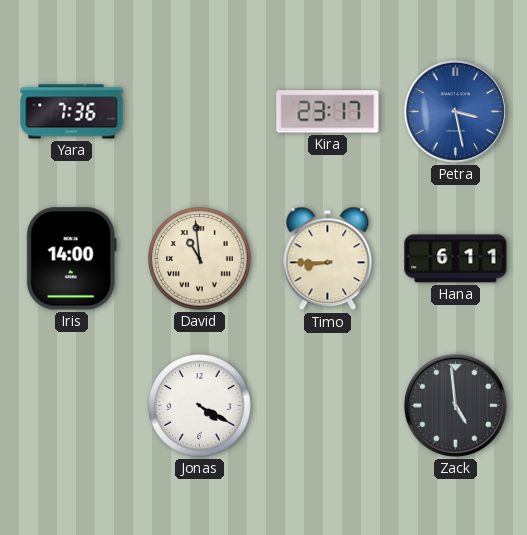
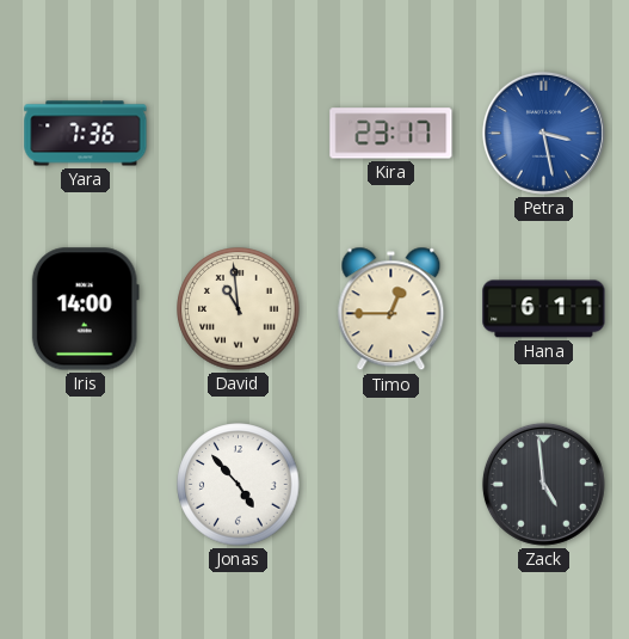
Timo: 8:45 -> 12:45
Jonas: 4:20 -> 4:53
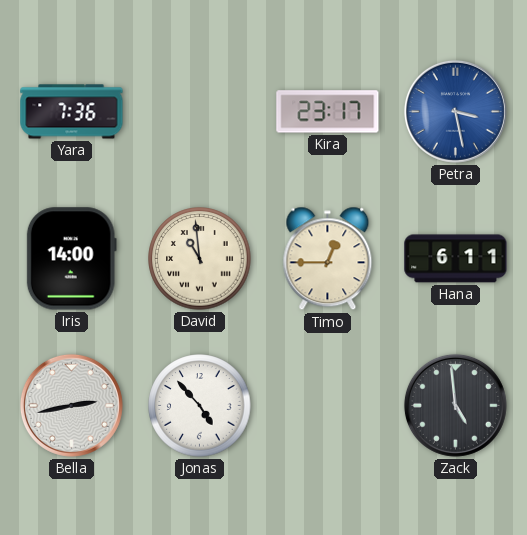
Bella: none -> 2:43
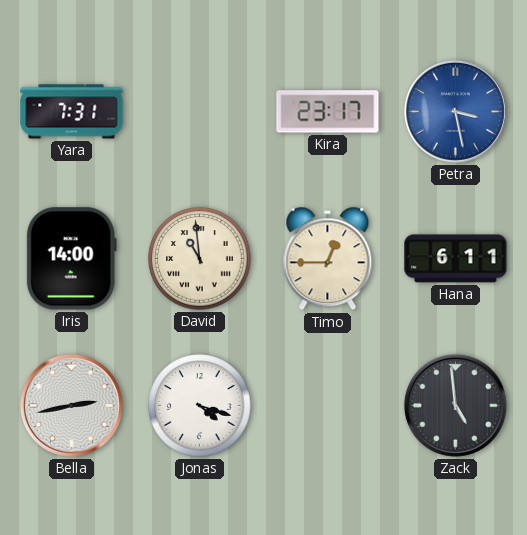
Yara: 7:36 -> 7:31
Jonas: 4:53 -> 4:18
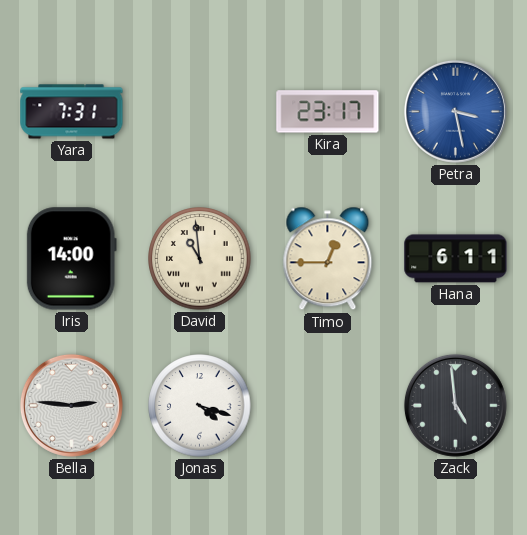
Bella: 2:43 -> 2:46
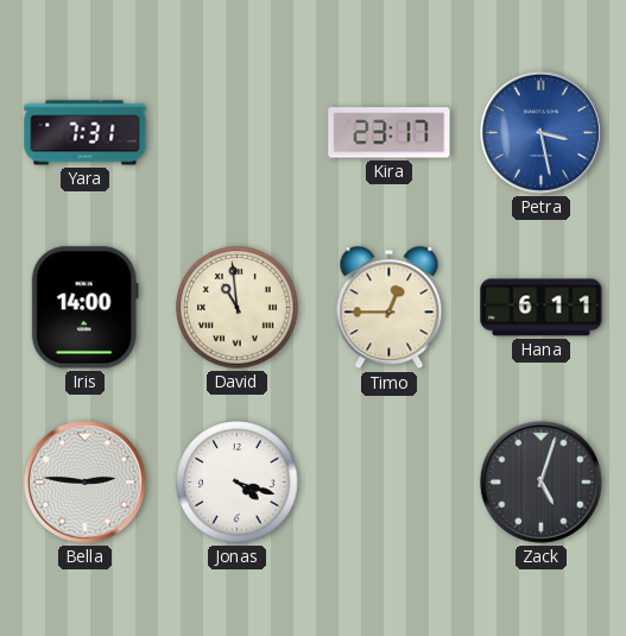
Zack: 4:59 -> 5:03
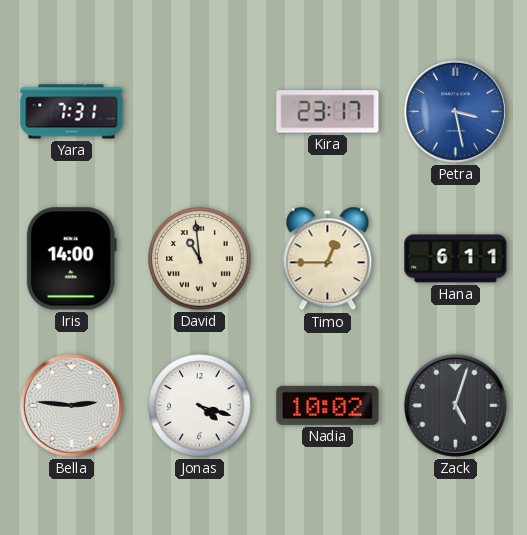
Nadia: none -> 10:02
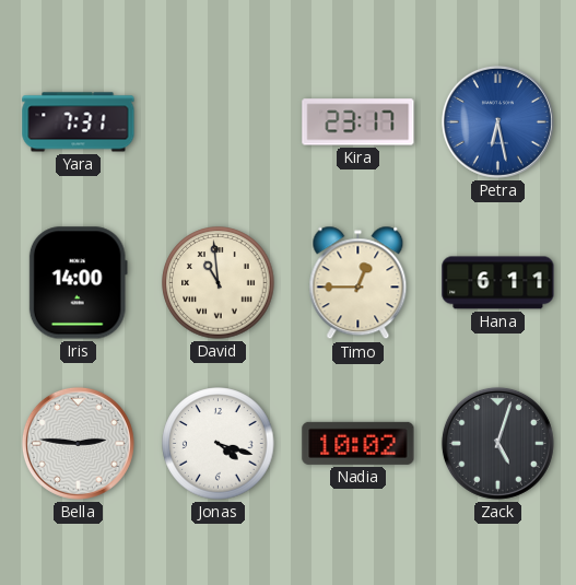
Petra: 3:28 -> 6:28
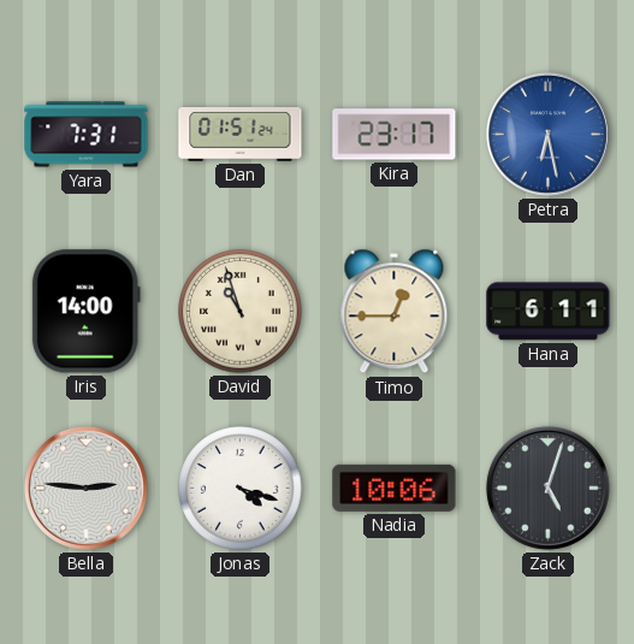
Dan: none -> 01:51
David: 10:59 -> 10:57
Nadia: 10:02 -> 10:06
